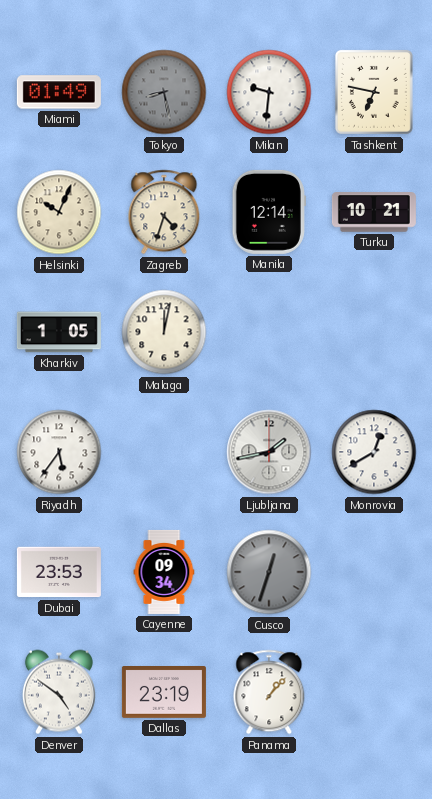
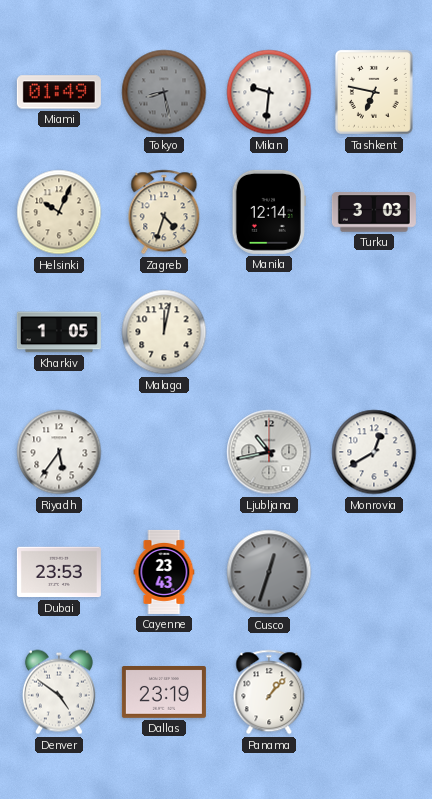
Turku: 10:21 -> 3:03
Ljubljana: 1:43 -> 10:43
Cayenne: 09:34 -> 23:43
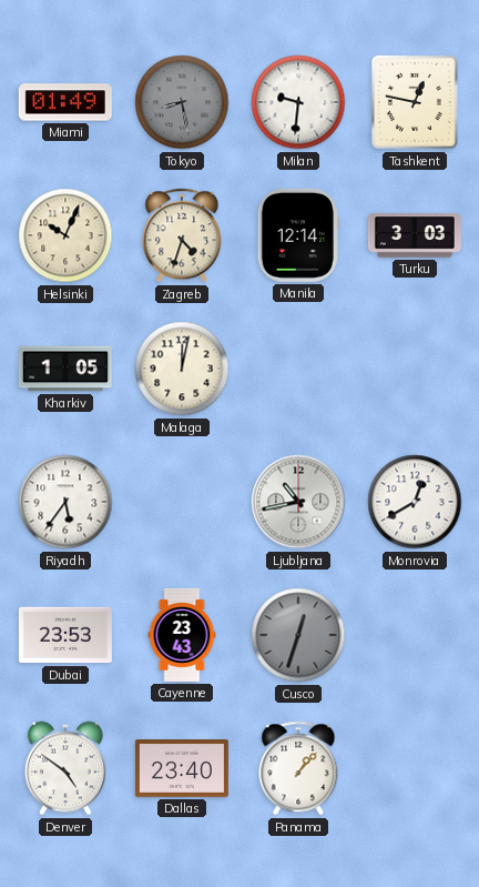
Tashkent: 6:47 -> 12:47
Dallas: 23:19 -> 23:40
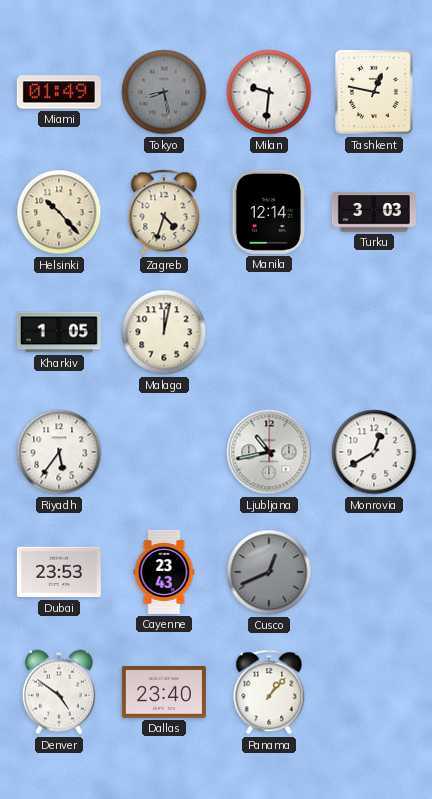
Helsinki: 10:04 -> 10:23
Cusco: 12:33 -> 12:41
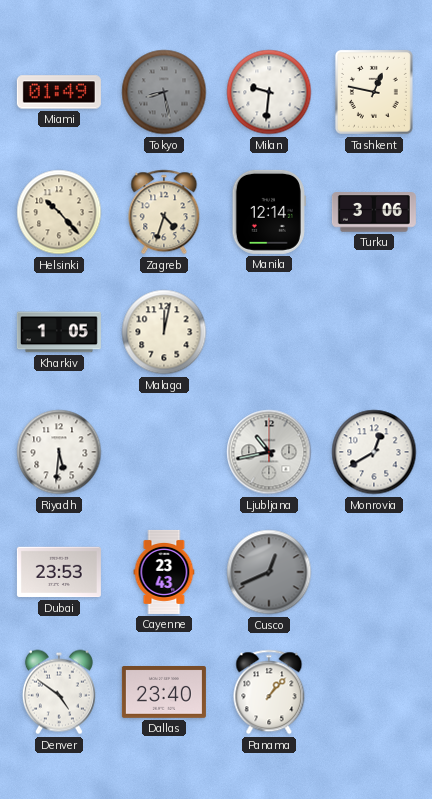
Turku: 3:03 -> 3:06
Riyadh: 5:36 -> 5:31
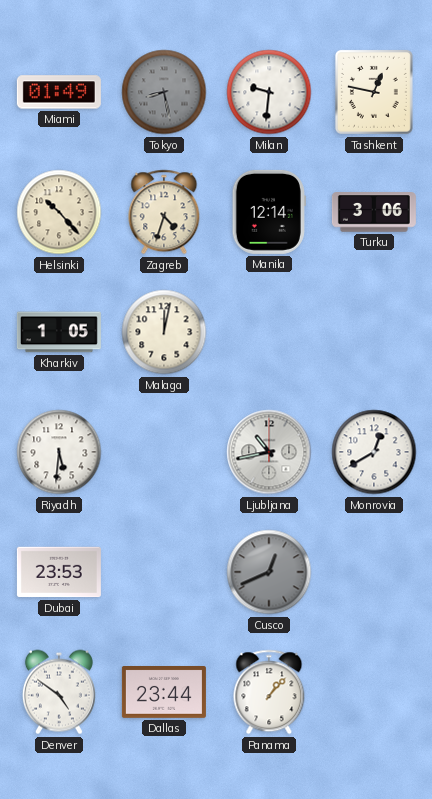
Cayenne: 23:43 -> none
Dallas: 23:40 -> 23:44
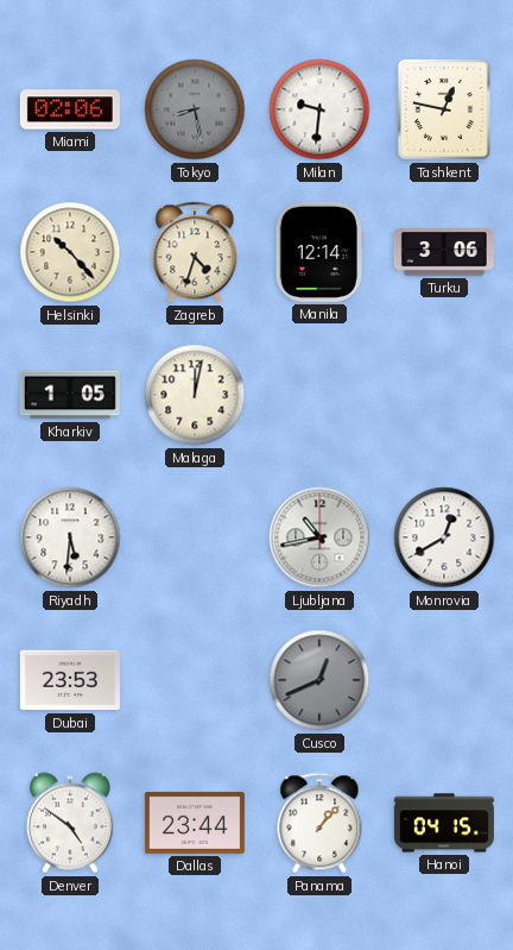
Miami: 01:49 -> 02:06
Hanoi: none -> 04:15
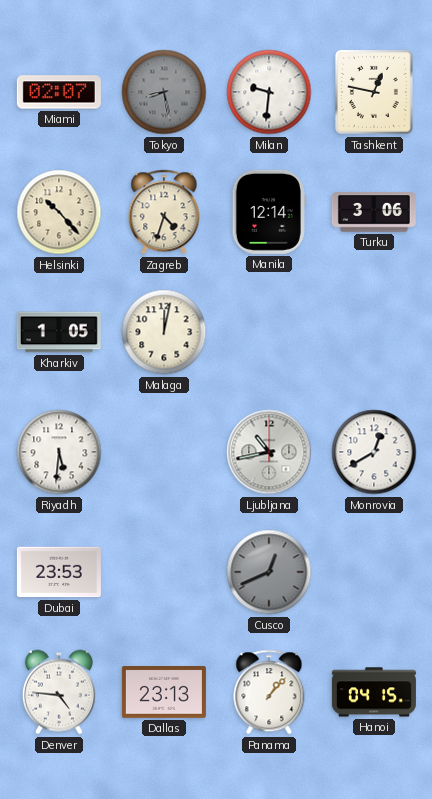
Miami: 02:06 -> 02:07
Denver: 4:51 -> 4:46
Dallas: 23:44 -> 23:13
